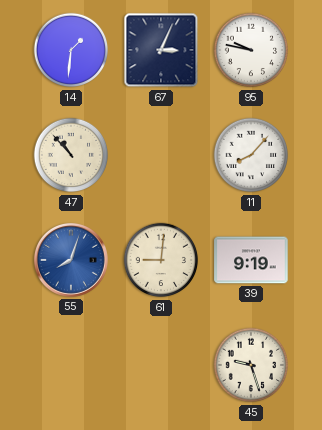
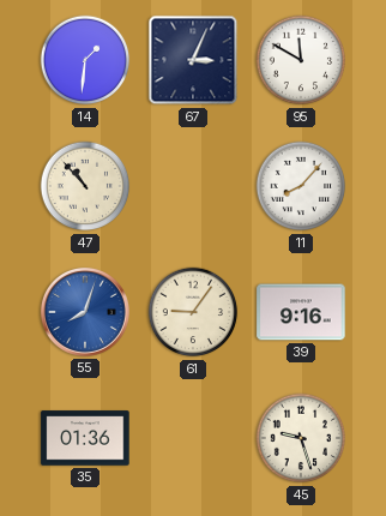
95: 9:47 -> 11:50
61: 9:01 -> 9:06
39: 9:19 -> 9:16
35: none -> 01:36
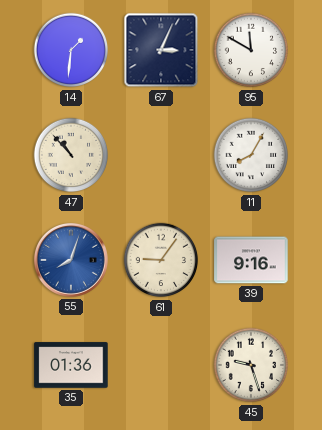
11: 8:07 -> 8:05
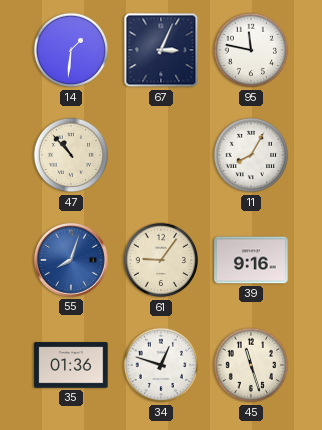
95: 11:50 -> 11:47
34: none -> 12:48
45: 9:27 -> 11:27
